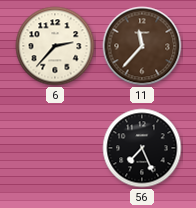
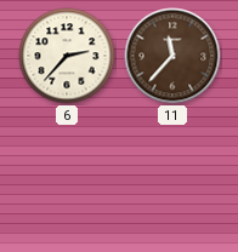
56: 7:26 -> none
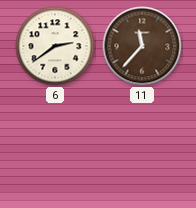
6: 2:37 -> 2:39
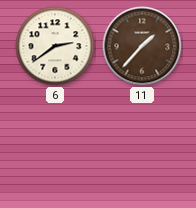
11: 11:37 -> 1:37
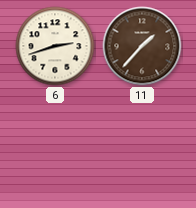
6: 2:39 -> 2:42
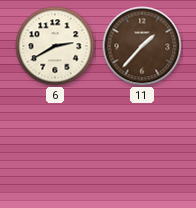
6: 2:42 -> 2:40
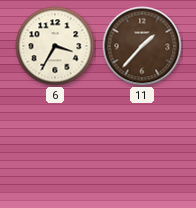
6: 2:40 -> 3:35
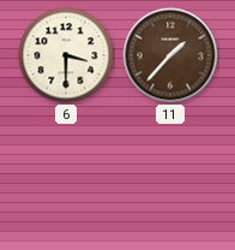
6: 3:35 -> 3:30
